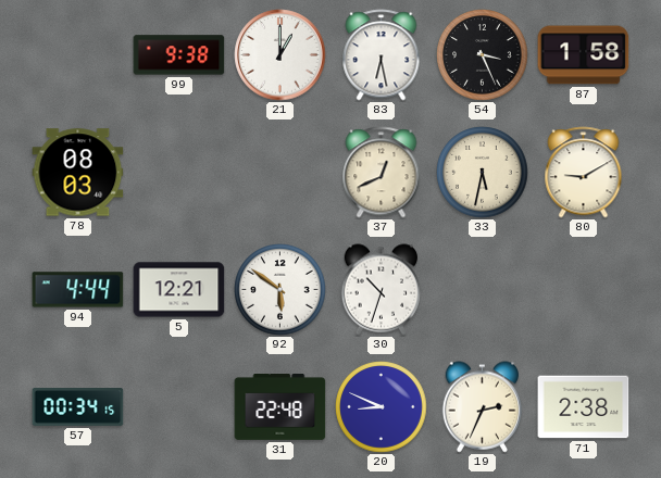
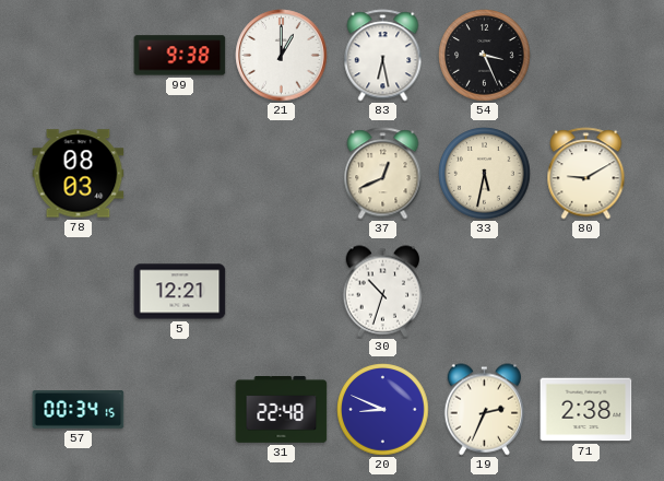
87: 1:58 -> none
94: 4:44 -> none
92: 5:51 -> none
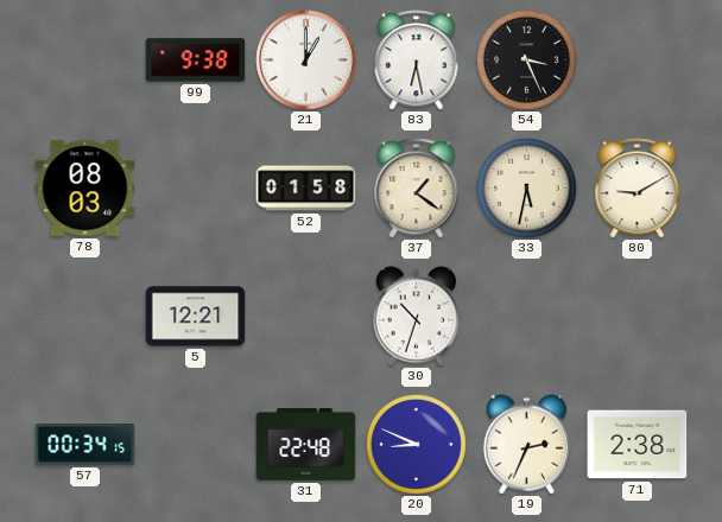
52: none -> 01:58
37: 12:41 -> 1:21
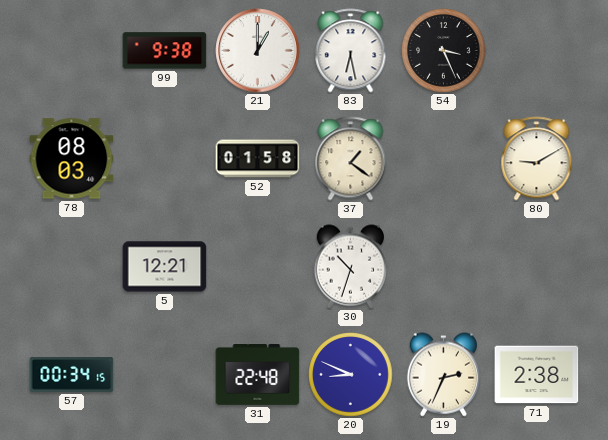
33: 5:32 -> none
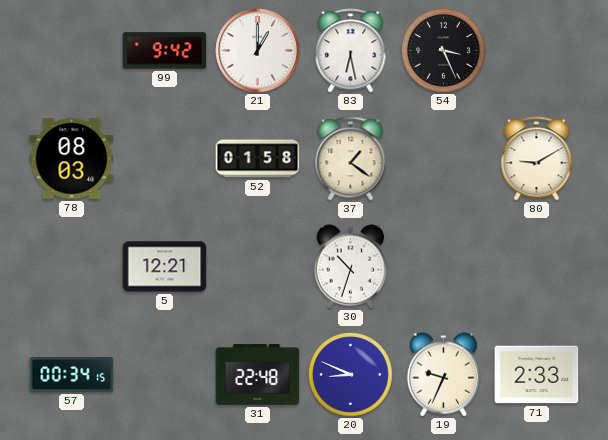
99: 9:38 -> 9:42
19: 2:34 -> 9:34
71: 2:38 -> 2:33
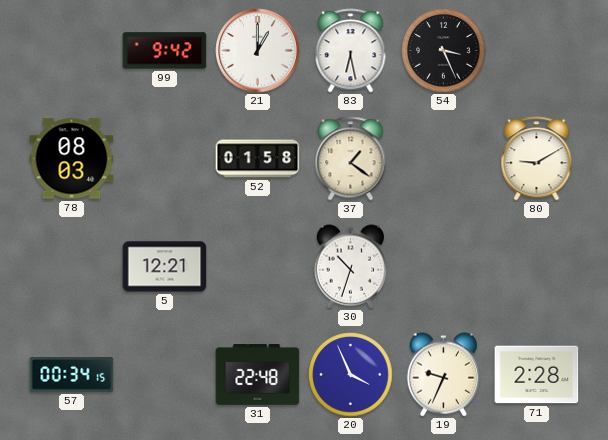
20: 8:49 -> 3:56
71: 2:33 -> 2:28
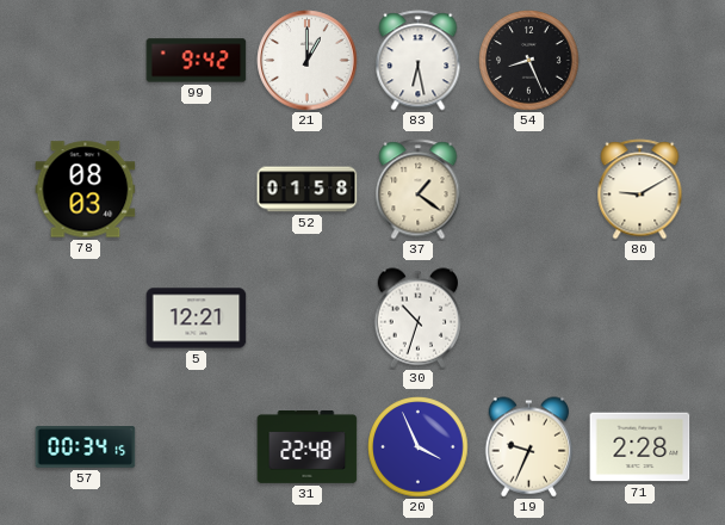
54: 3:26 -> 8:26
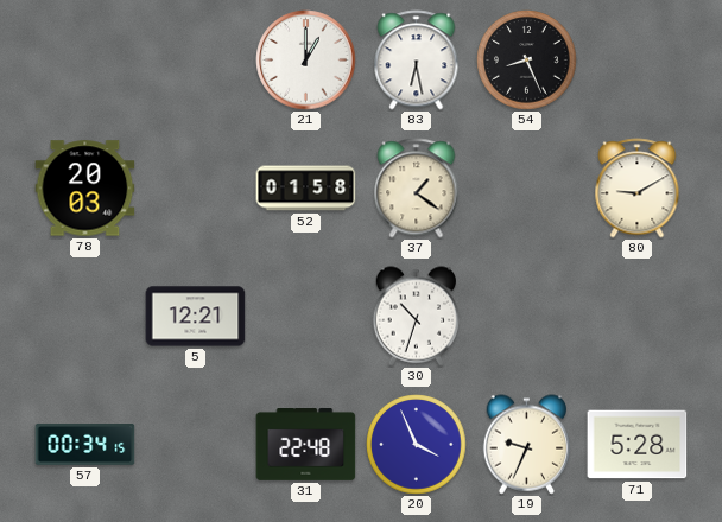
99: 9:42 -> none
78: 08:03 -> 20:03
71: 2:28 -> 5:28
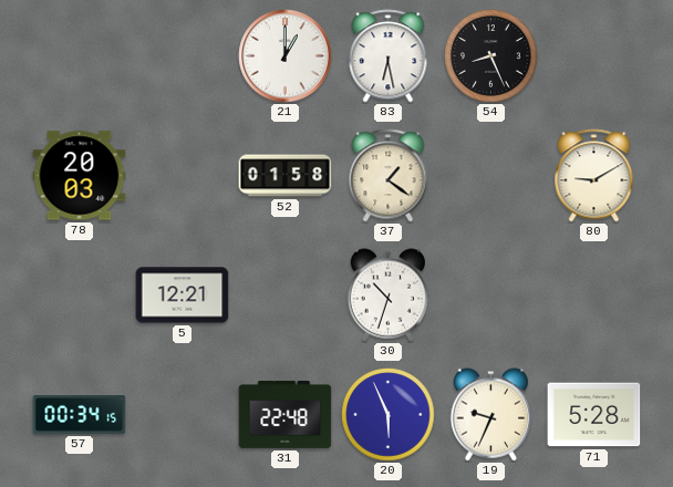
20: 3:56 -> 5:56
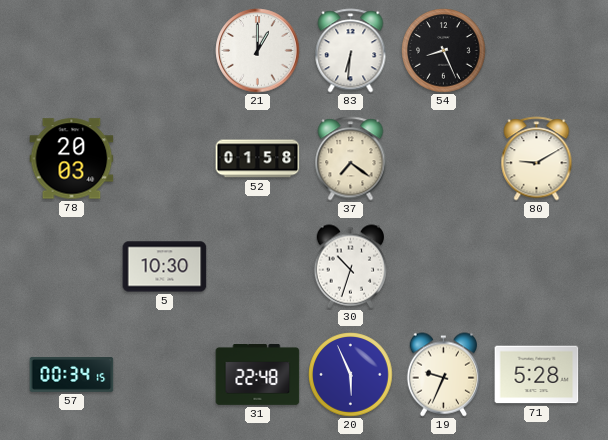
83: 6:28 -> 6:31
37: 1:21 -> 7:21
5: 12:21 -> 10:30
